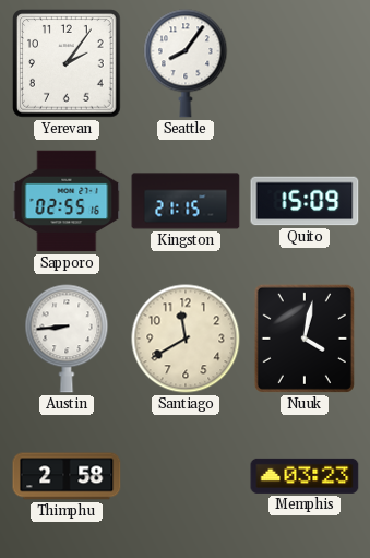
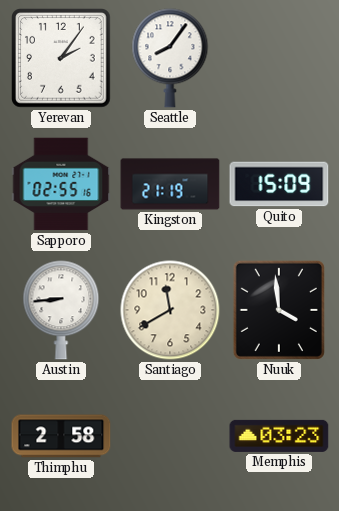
Kingston: 21:15 -> 21:19
Nuuk: 4:02 -> 3:59
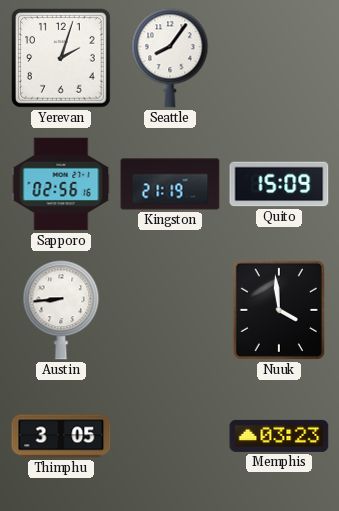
Yerevan: 2:06 -> 2:03
Sapporo: 02:55 -> 02:56
Santiago: 11:40 -> none
Thimphu: 2:58 -> 3:05
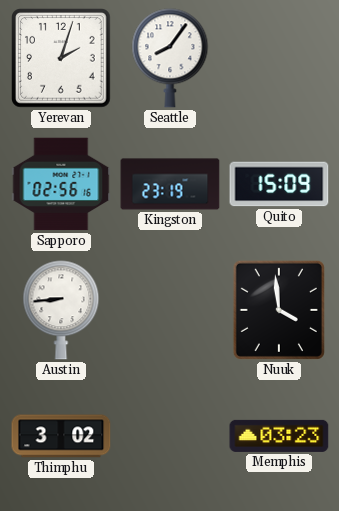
Kingston: 21:19 -> 23:19
Thimphu: 3:05 -> 3:02
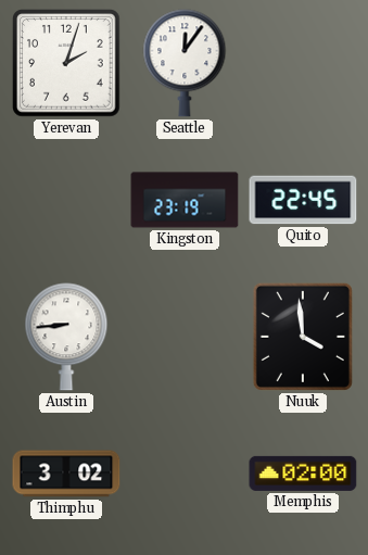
Seattle: 8:06 -> 12:06
Sapporo: 02:56 -> none
Quito: 15:09 -> 22:45
Memphis: 03:23 -> 02:00
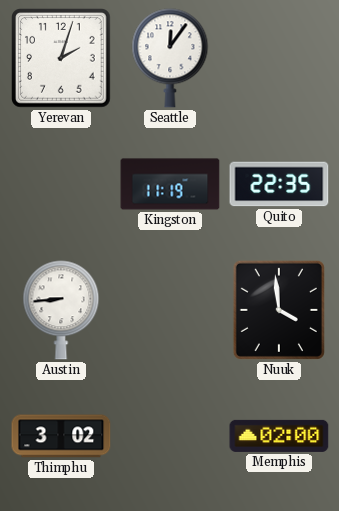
Kingston: 23:19 -> 11:19
Quito: 22:45 -> 22:35
